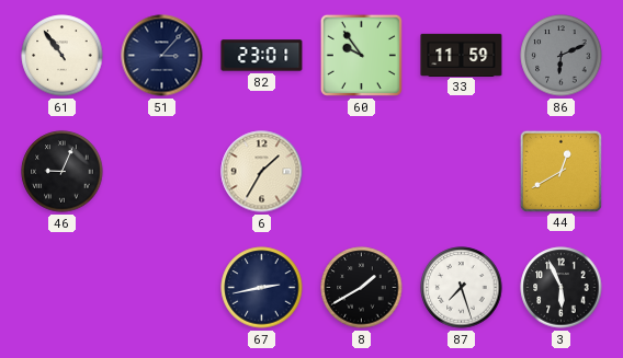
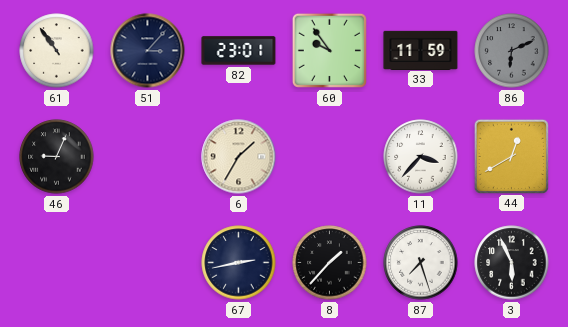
11: none -> 3:37
8: 1:40 -> 1:37
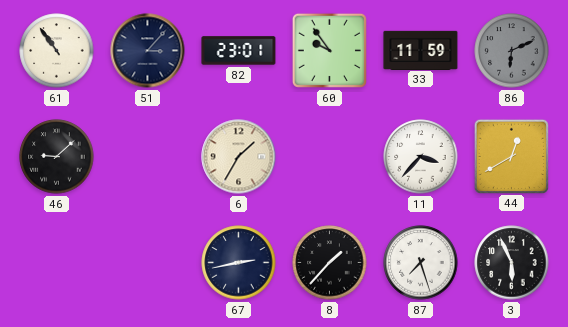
46: 9:04 -> 9:08
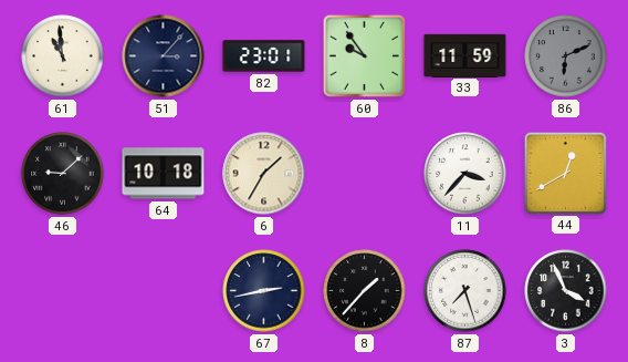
61: 10:54 -> 10:59
64: none -> 10:18
3: 5:56 -> 3:56
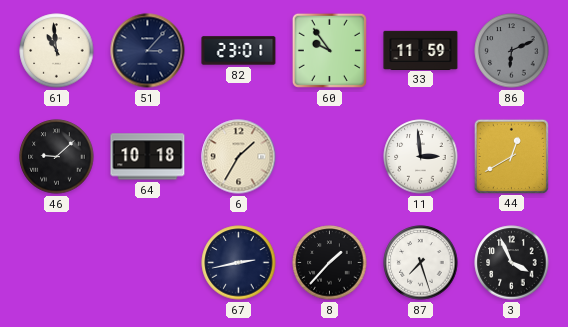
11: 3:37 -> 2:59
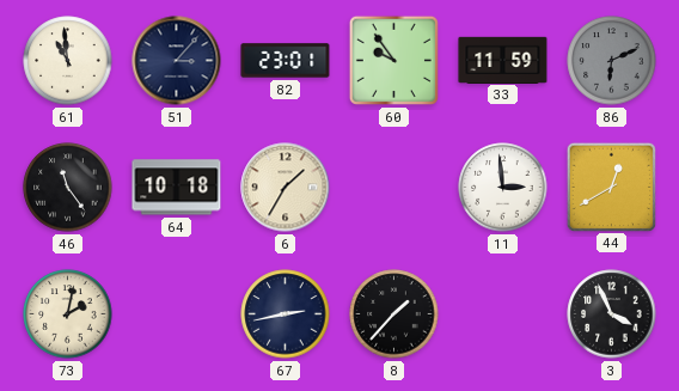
46: 9:08 -> 11:24
73: none -> 2:02
87: 7:27 -> none
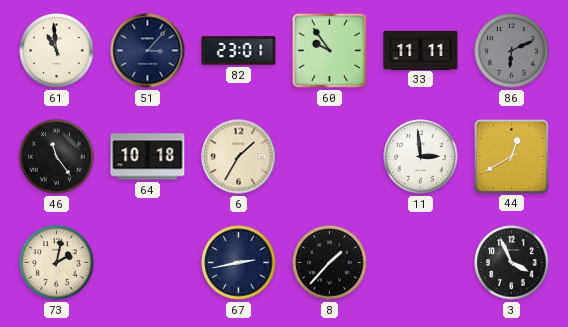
33: 11:59 -> 11:11
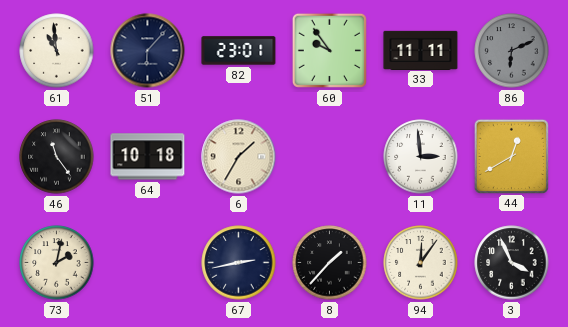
51: 3:07 -> 6:07
94: none -> 12:06
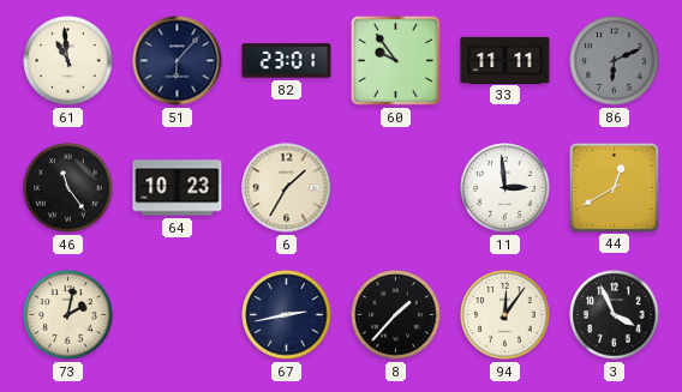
64: 10:18 -> 10:23
